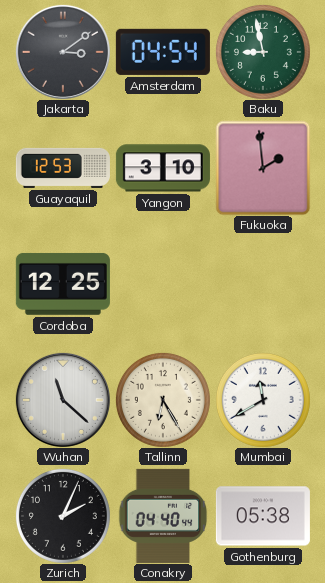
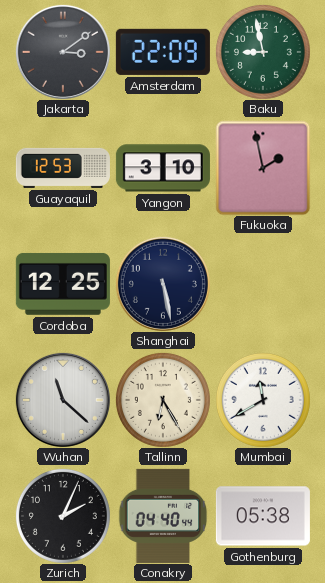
Amsterdam: 04:54 -> 22:09
Fukuoka: 1:59 -> 1:58
Shanghai: none -> 5:28
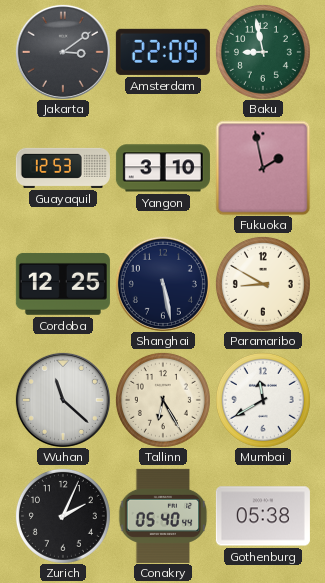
Paramaribo: none -> 8:50
Conakry: 04:40 -> 05:40
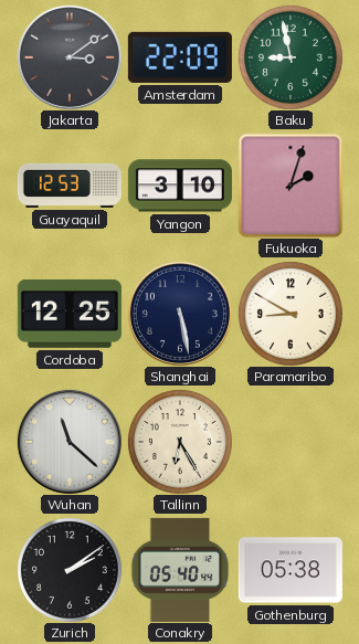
Fukuoka: 1:58 -> 2:03
Mumbai: 11:40 -> none
Zurich: 2:04 -> 2:09
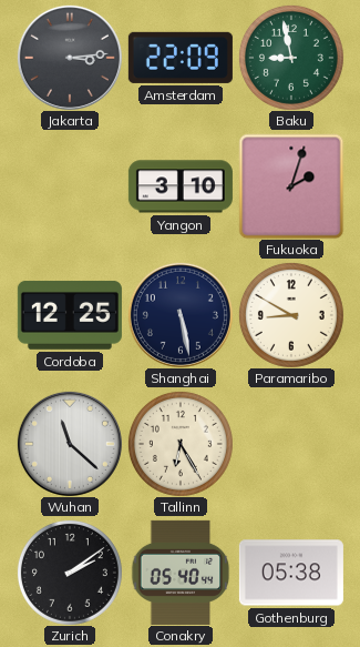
Jakarta: 3:09 -> 3:14
Guayaquil: 12:53 -> none
